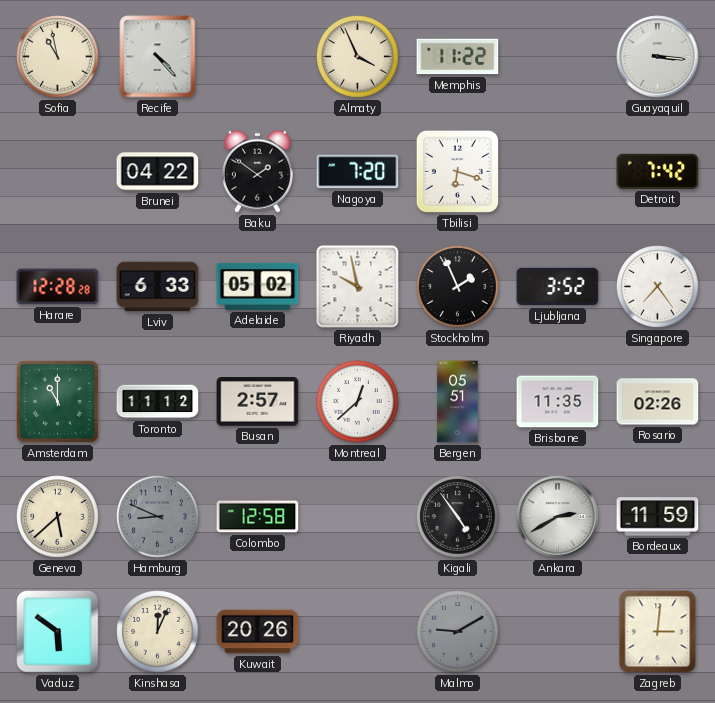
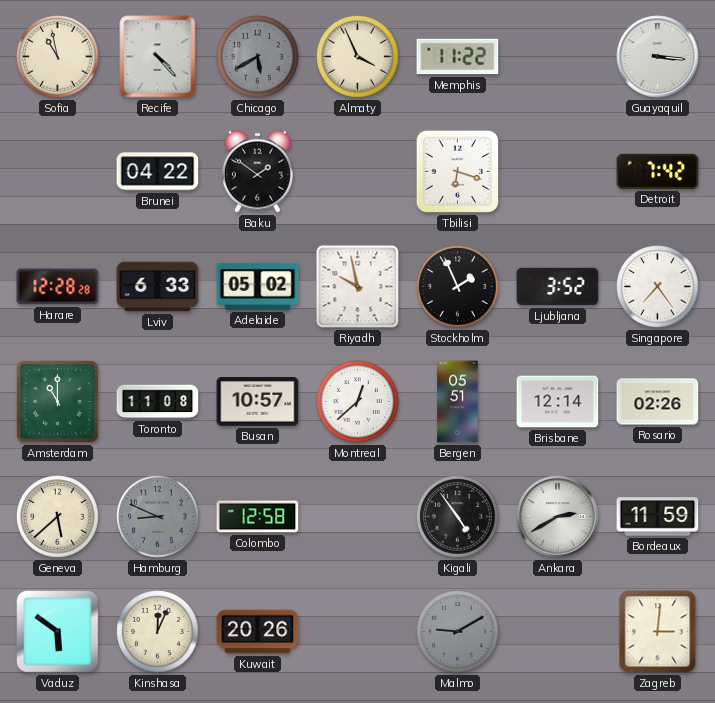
Chicago: none -> 5:40
Nagoya: 7:20 -> none
Toronto: 11:12 -> 11:08
Busan: 2:57 -> 10:57
Brisbane: 11:35 -> 12:14
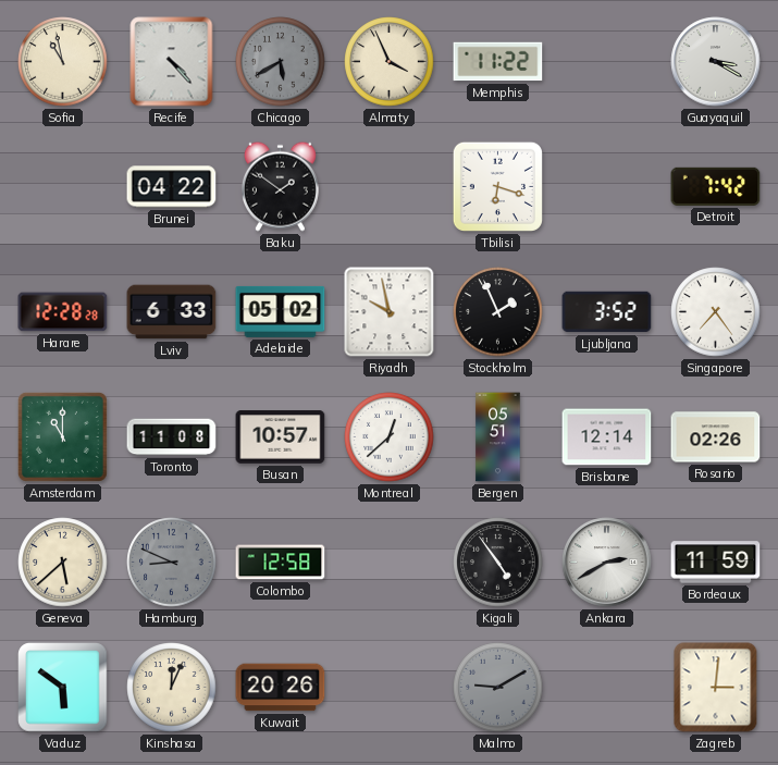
Guayaquil: 3:16 -> 3:20
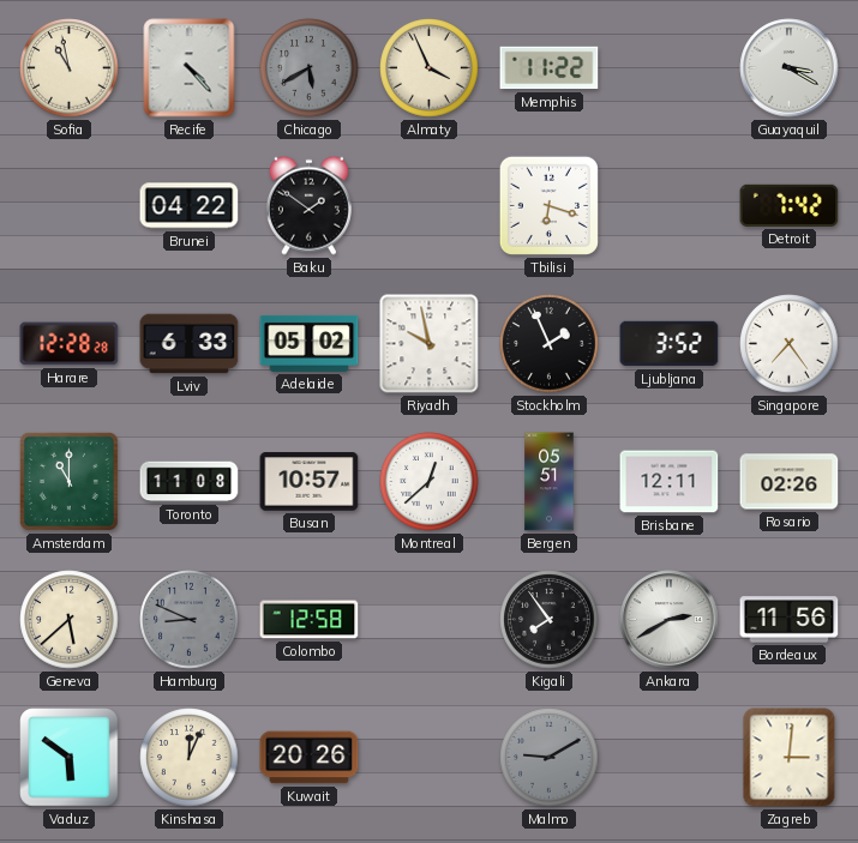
Brisbane: 12:14 -> 12:11
Kigali: 4:54 -> 7:54
Bordeaux: 11:59 -> 11:56
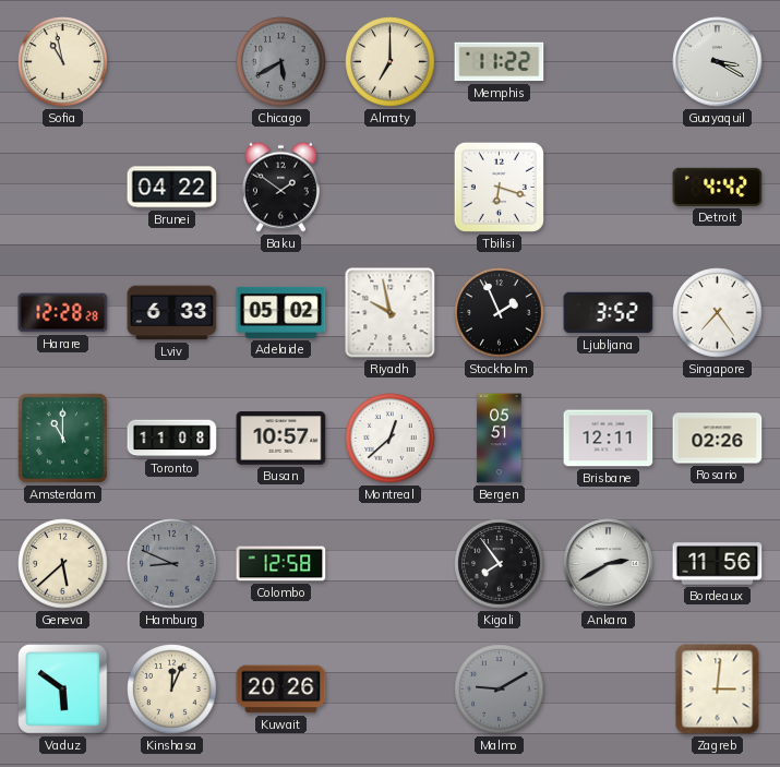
Recife: 4:23 -> none
Almaty: 3:56 -> 7:00
Detroit: 7:42 -> 4:42
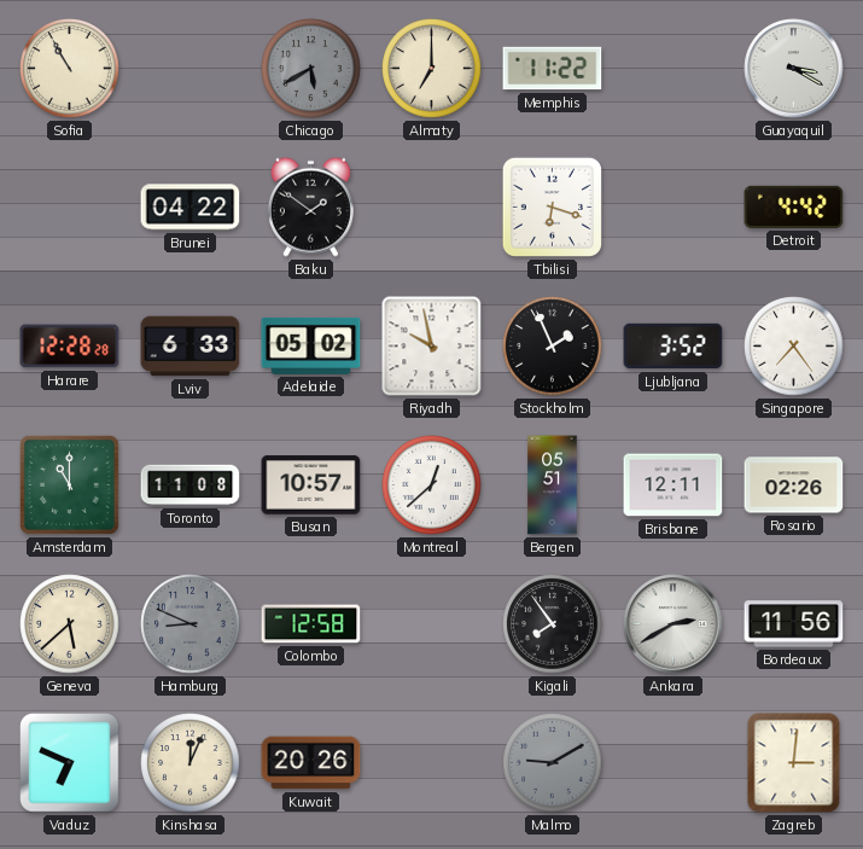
Sofia: 10:58 -> 10:55
Vaduz: 5:51 -> 6:49
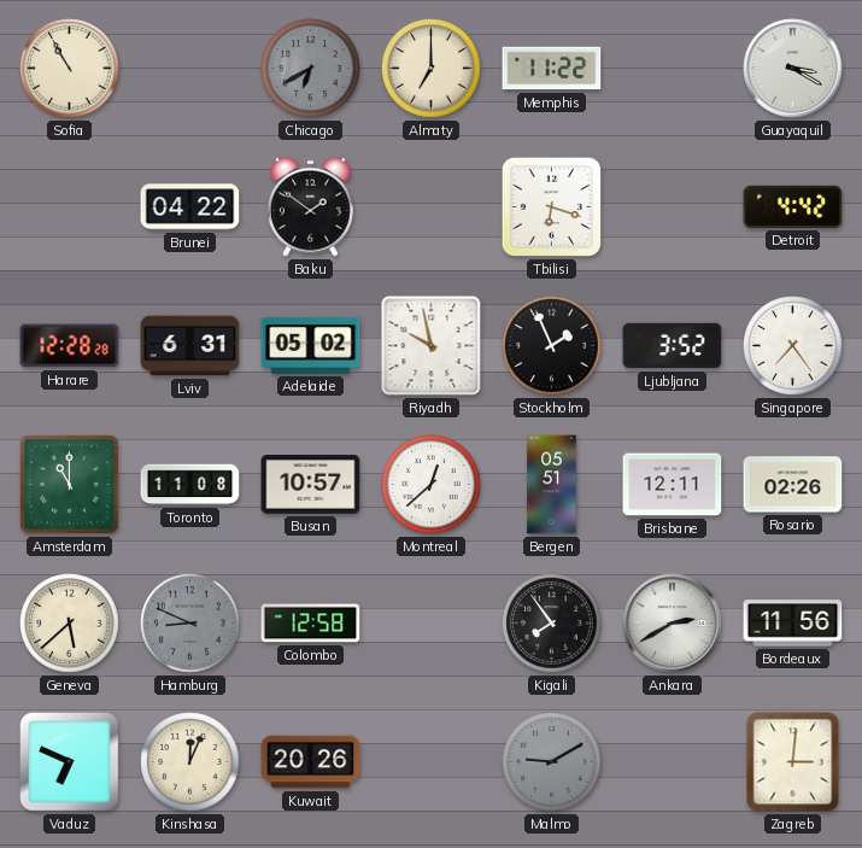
Chicago: 5:40 -> 6:40
Lviv: 6:33 -> 6:31
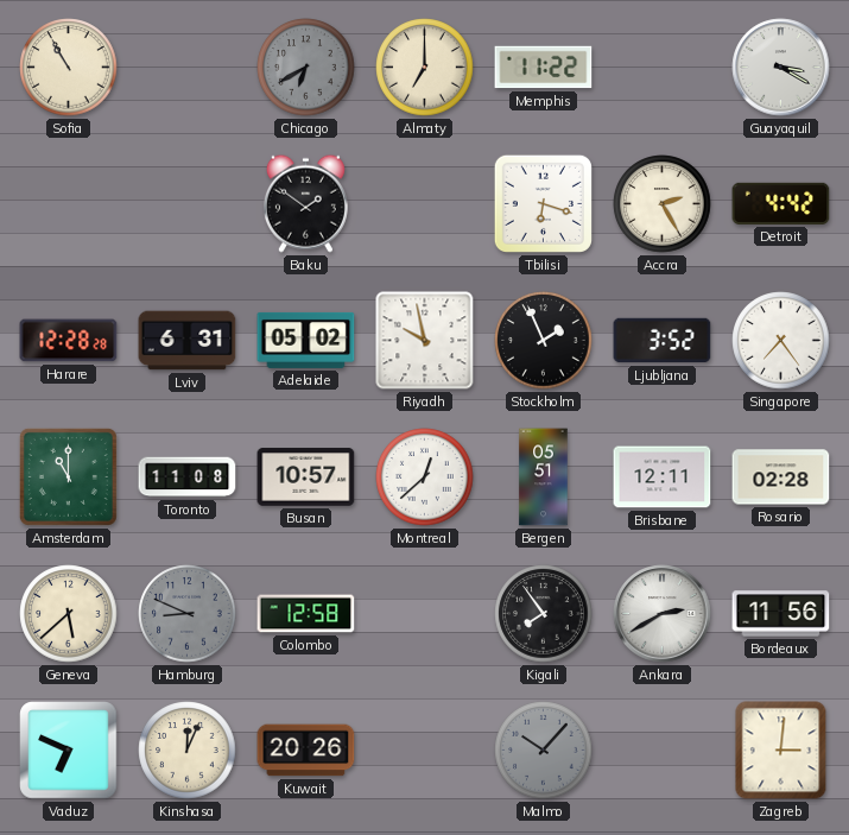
Brunei: 04:22 -> none
Accra: none -> 2:25
Rosario: 02:26 -> 02:28
Malmo: 9:10 -> 10:07
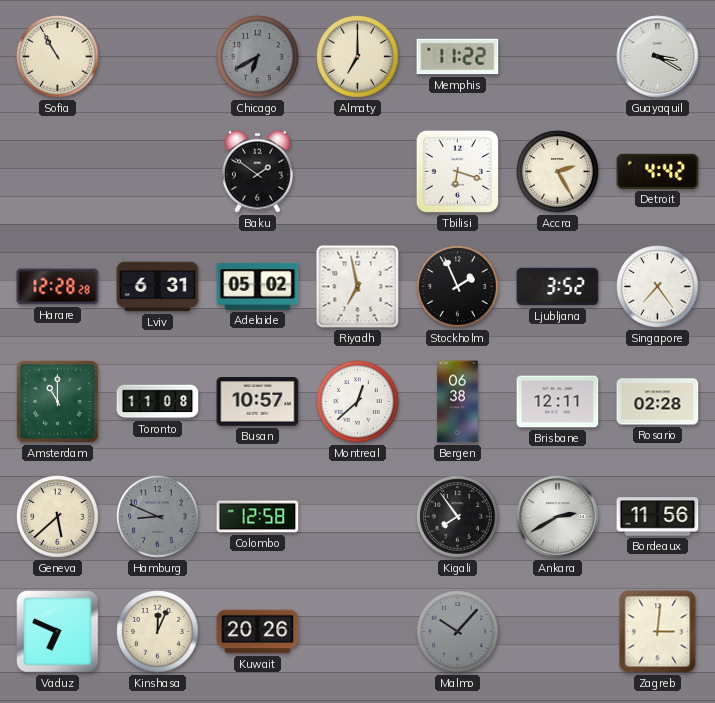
Riyadh: 9:58 -> 6:58
Bergen: 05:51 -> 06:38
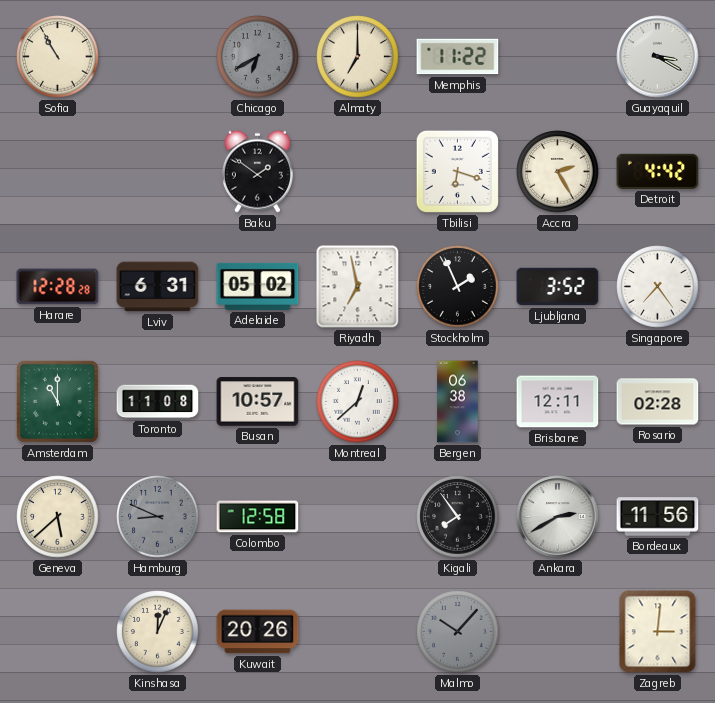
Vaduz: 6:49 -> none
